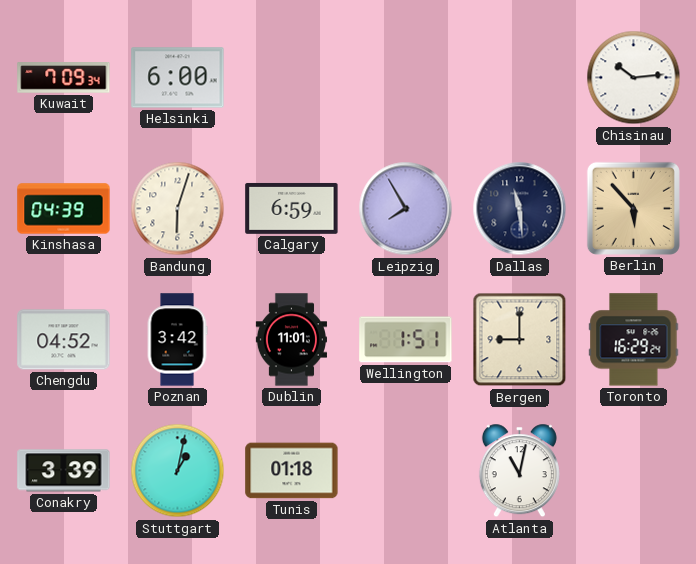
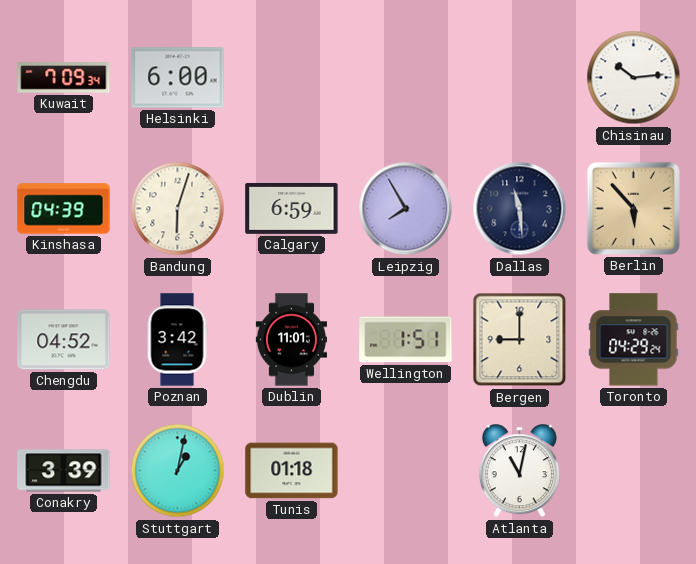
Toronto: 16:29 -> 04:29
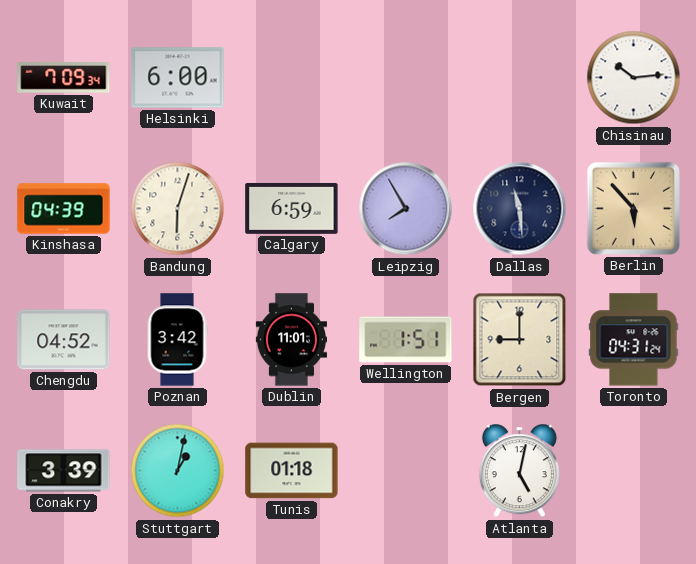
Toronto: 04:29 -> 04:31
Atlanta: 11:02 -> 5:02
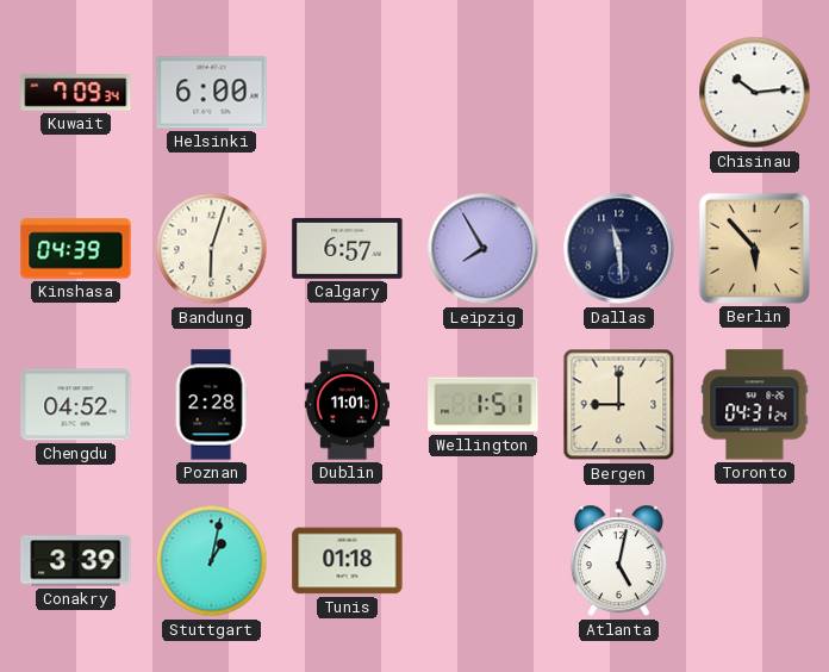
Calgary: 6:59 -> 6:57
Poznan: 3:42 -> 2:28
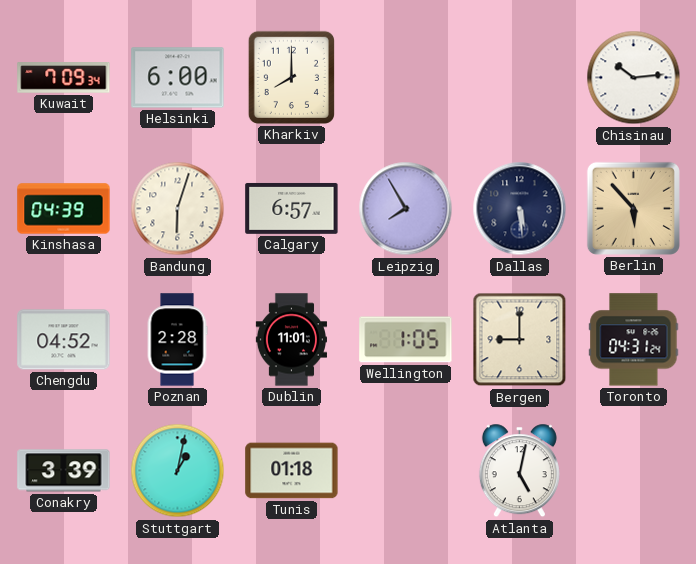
Kharkiv: none -> 8:00
Dallas: 11:29 -> 5:29
Wellington: 1:51 -> 1:05
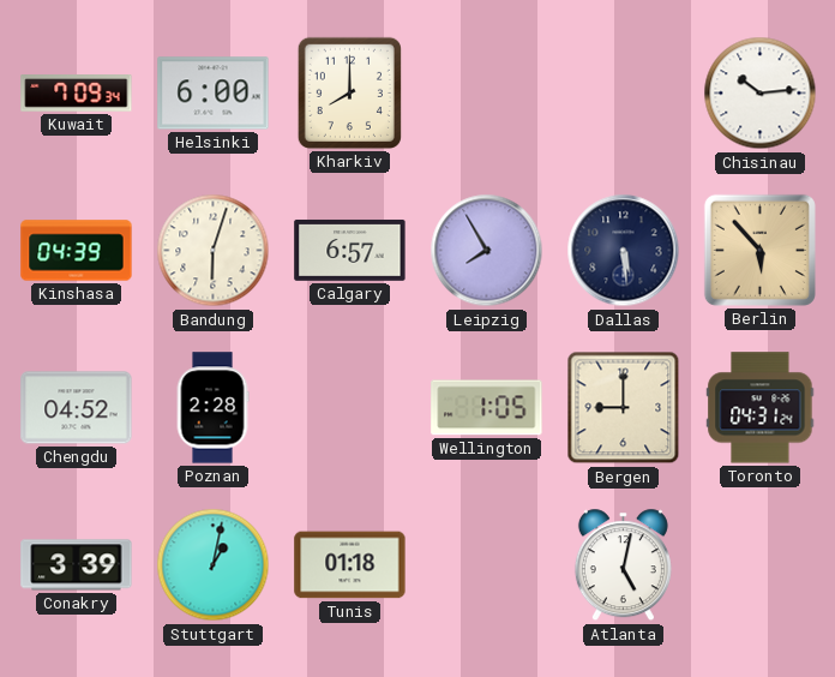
Dublin: 11:01 -> none
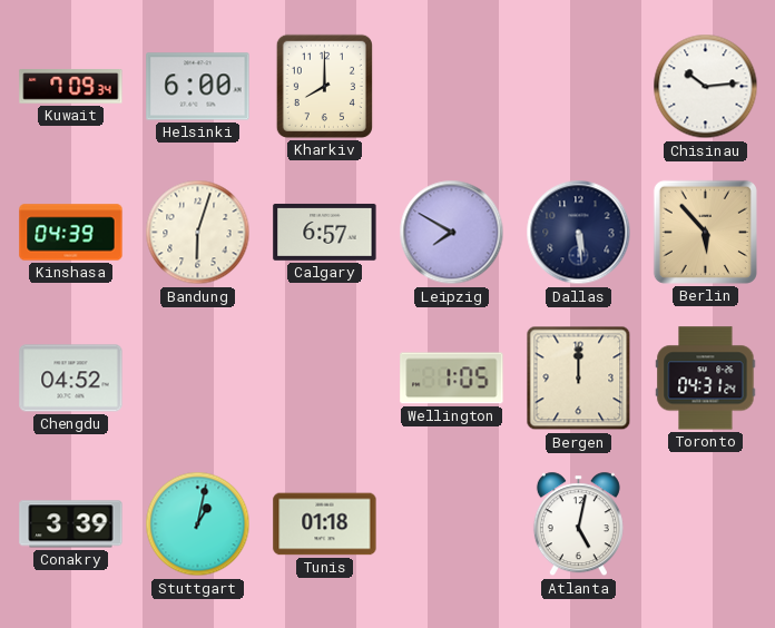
Leipzig: 7:55 -> 7:50
Poznan: 2:28 -> none
Bergen: 9:00 -> 12:00
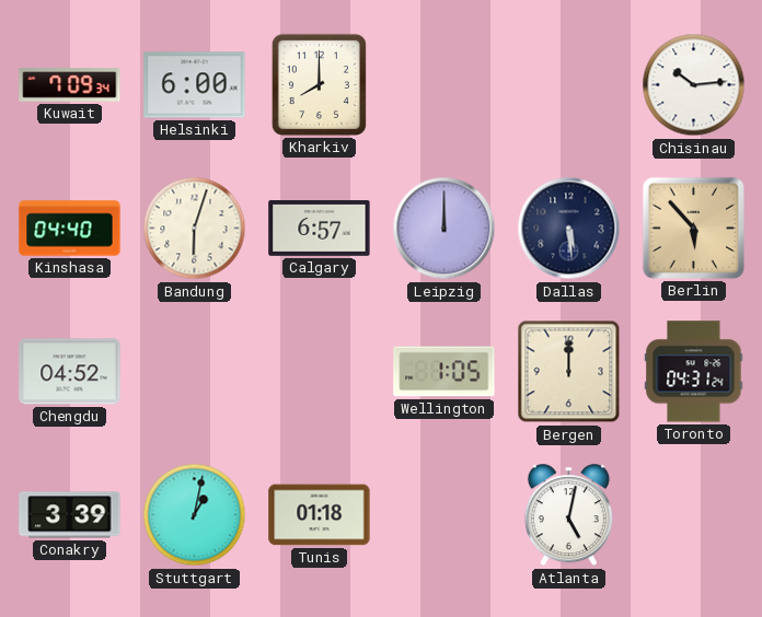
Kinshasa: 04:39 -> 04:40
Leipzig: 7:50 -> 12:00
